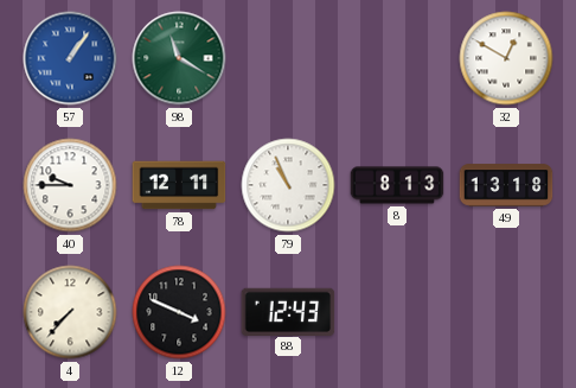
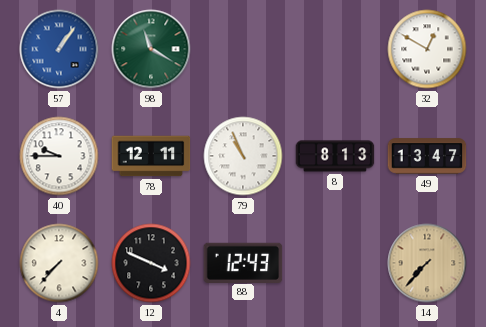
49: 13:18 -> 13:47
14: none -> 7:37
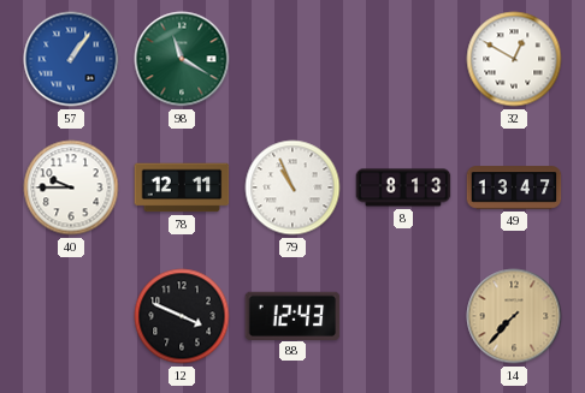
4: 7:37 -> none
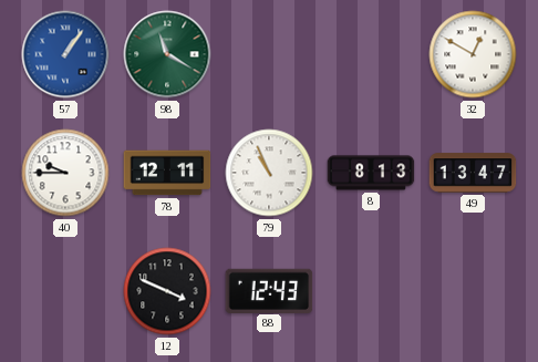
14: 7:37 -> none
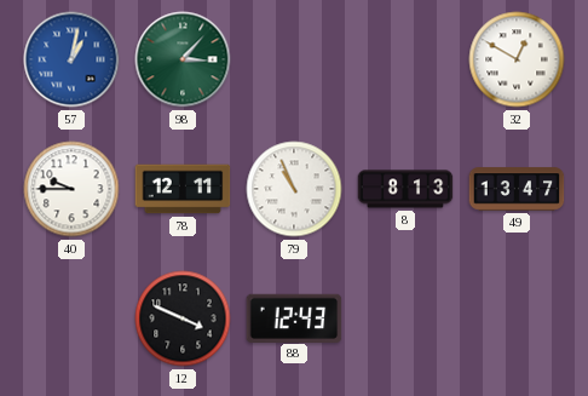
57: 1:06 -> 1:02
98: 11:20 -> 3:07
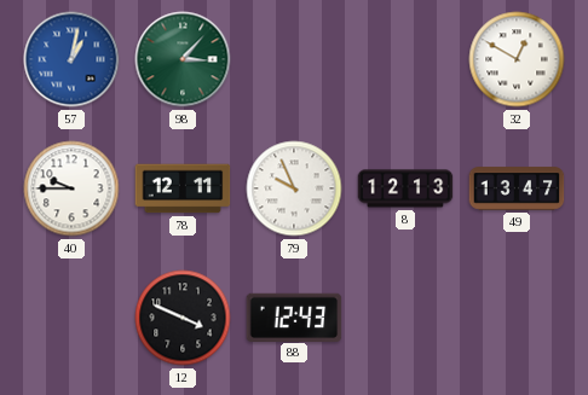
79: 10:56 -> 9:56
8: 8:13 -> 12:13
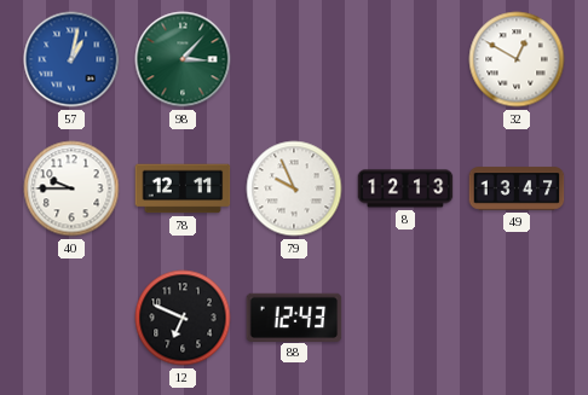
12: 3:49 -> 6:49
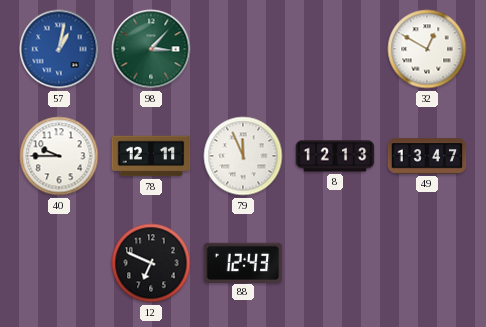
79: 9:56 -> 11:56
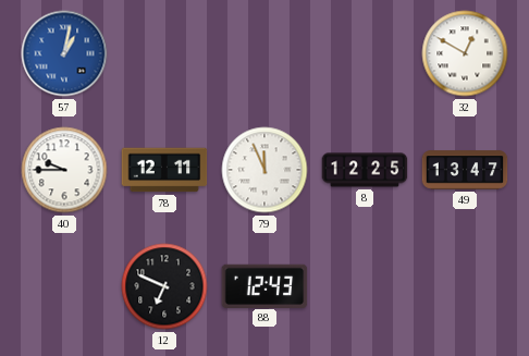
98: 3:07 -> none
8: 12:13 -> 12:25
